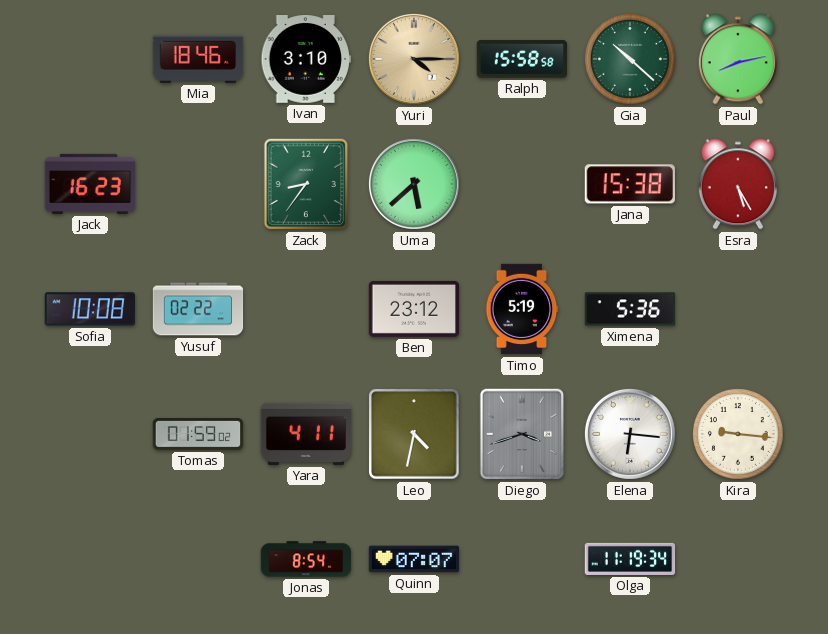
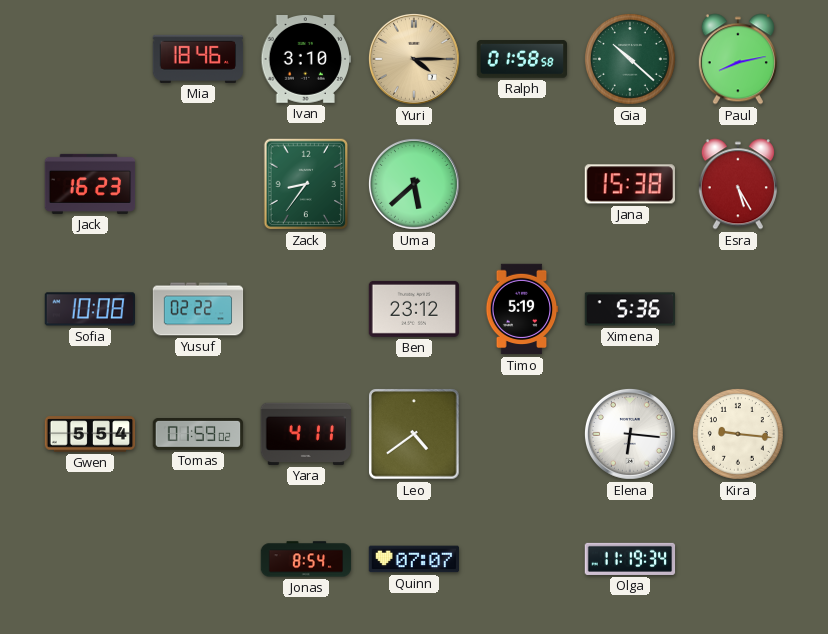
Ralph: 15:58 -> 01:58
Gwen: none -> 5:54
Leo: 4:32 -> 4:39
Diego: 3:42 -> none
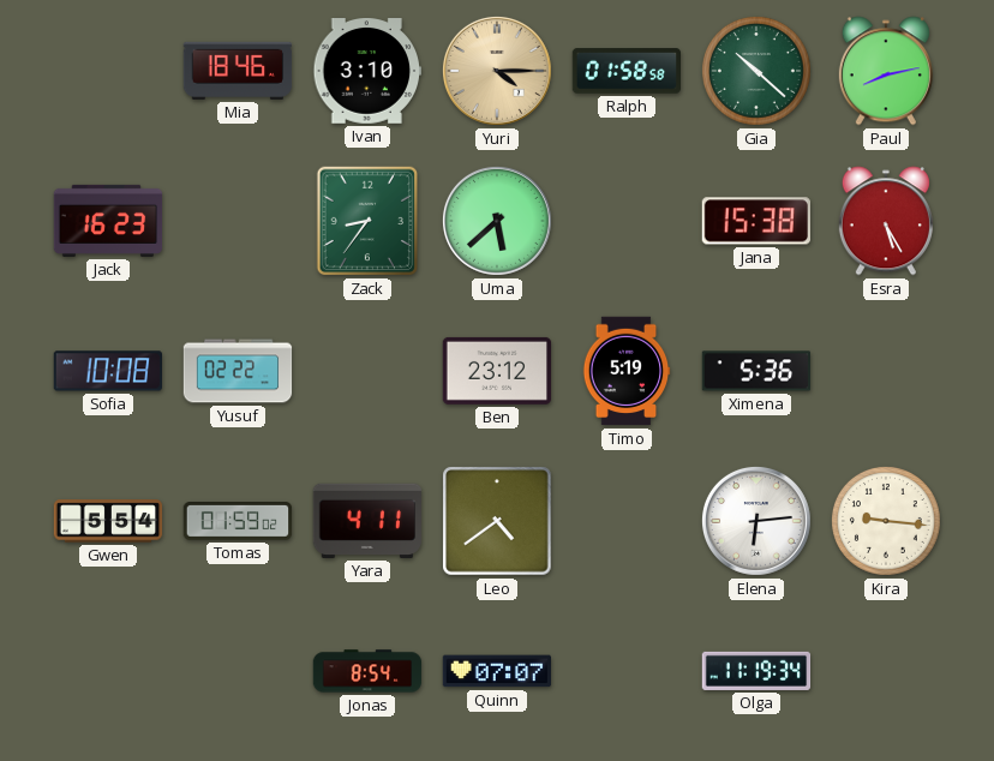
Elena: 6:16 -> 6:14
